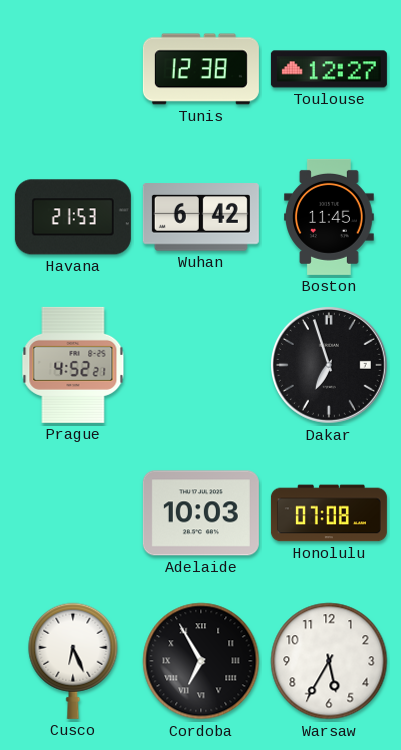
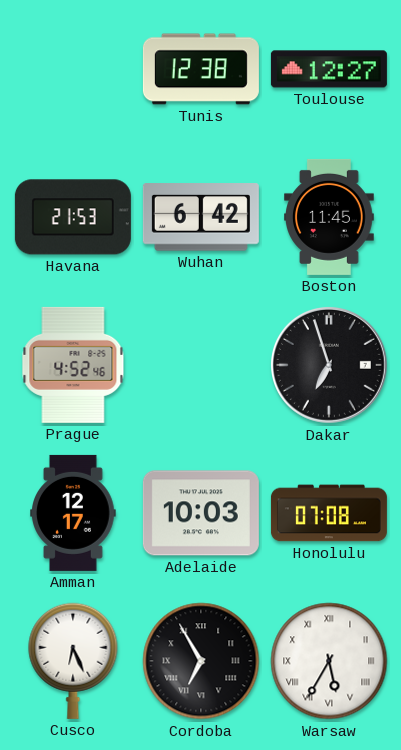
Prague: 4:52:21 -> 4:52:46
Amman: none -> 12:17
Warsaw numerals: Arabic -> Roman
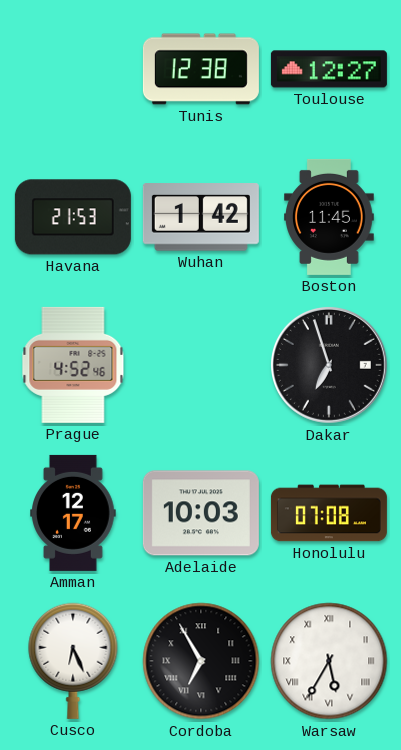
Wuhan: 6:42 -> 1:42
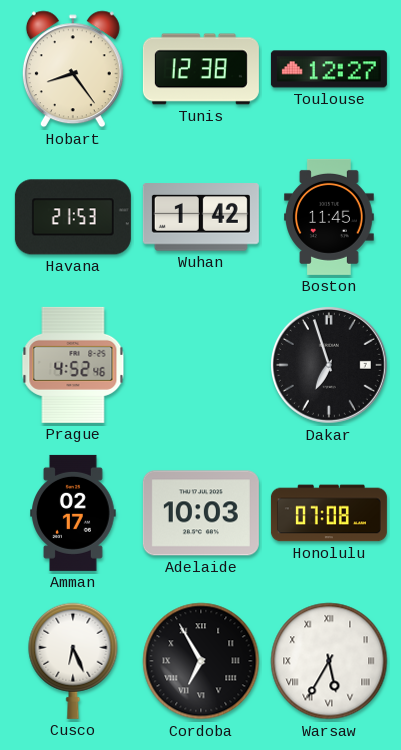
Hobart: none -> 8:24
Amman: 12:17 -> 02:17
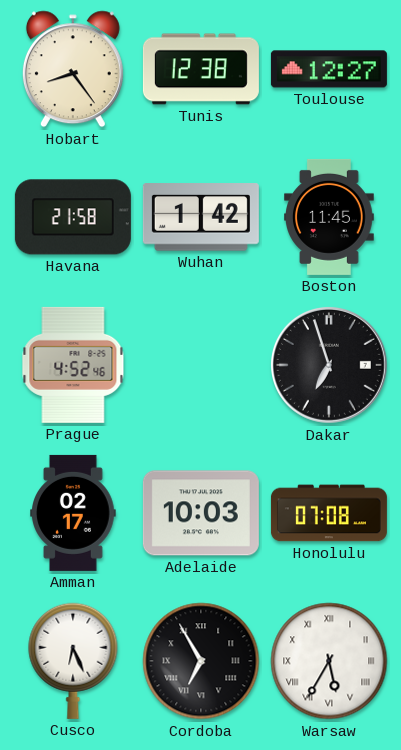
Havana: 21:53 -> 21:58
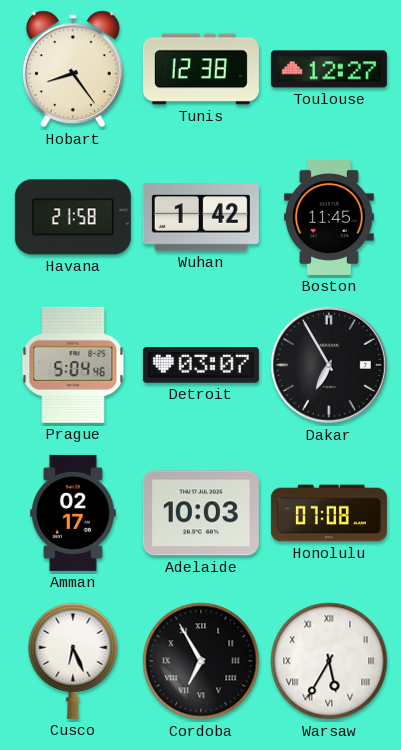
Prague: 4:52 -> 5:04
Detroit: none -> 03:07
Dakar: 6:57 -> 6:55
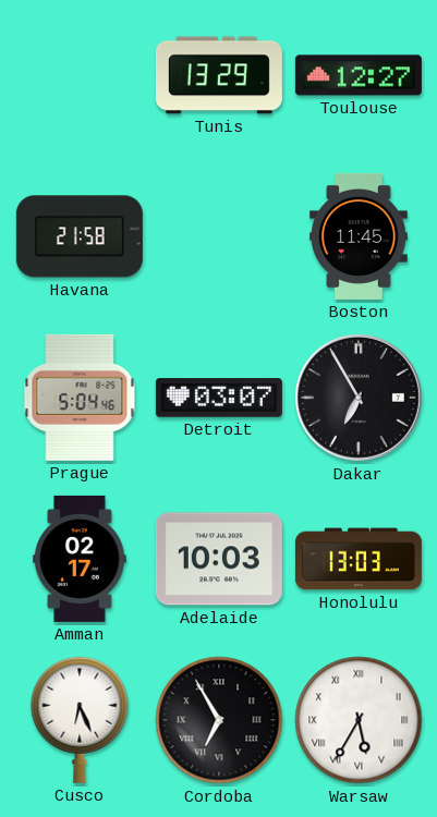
Hobart: 8:24 -> none
Tunis: 12:38 -> 13:29
Wuhan: 1:42 -> none
Honolulu: 07:08 -> 13:03
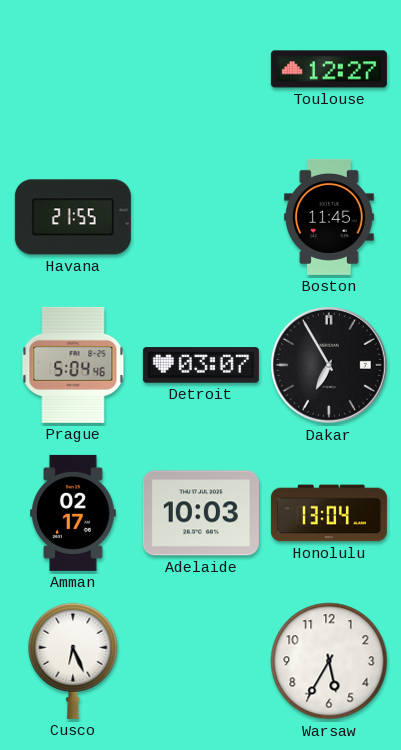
Tunis: 13:29 -> none
Havana: 21:58 -> 21:55
Honolulu: 13:03 -> 13:04
Cordoba: 6:55 -> none
Warsaw numerals: Roman -> Arabic
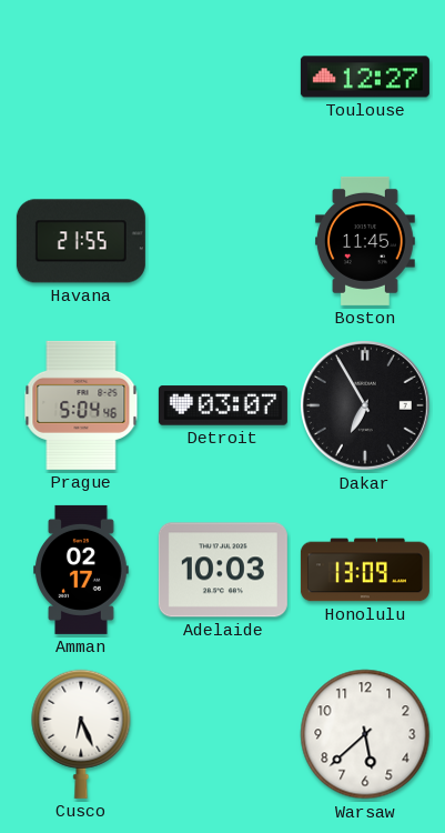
Honolulu: 13:04 -> 13:09
Warsaw: 5:35 -> 5:38
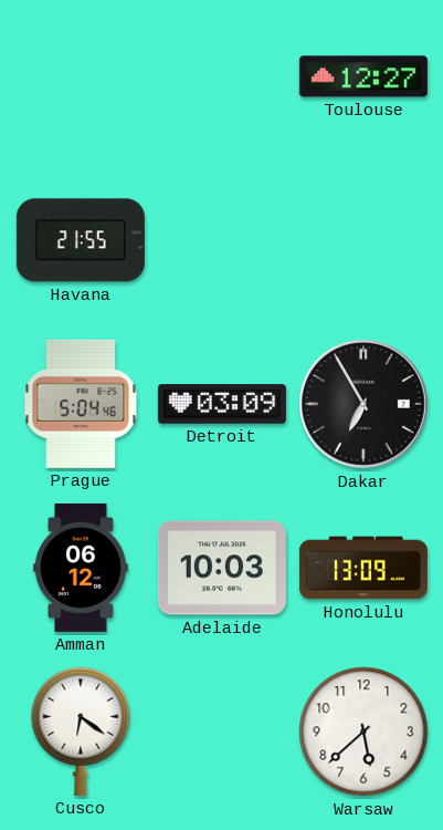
Boston: 11:45 -> none
Detroit: 03:07 -> 03:09
Amman: 02:17 -> 06:12
Cusco: 6:26 -> 6:21
